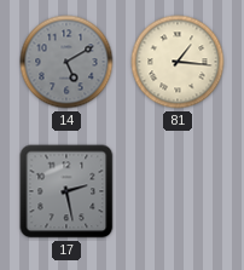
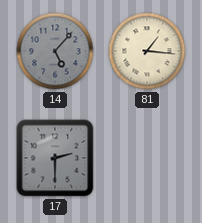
14: 5:10 -> 5:07
17: 2:28 -> 2:30
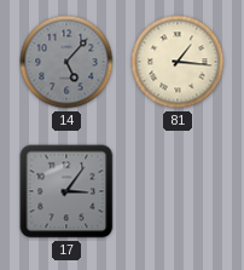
17: 2:30 -> 3:06
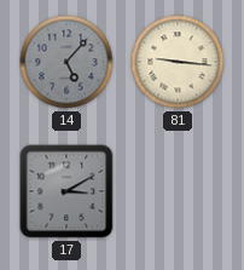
81: 1:16 -> 9:16
17: 3:06 -> 3:10
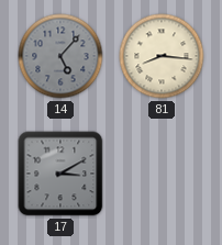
81: 9:16 -> 8:16
